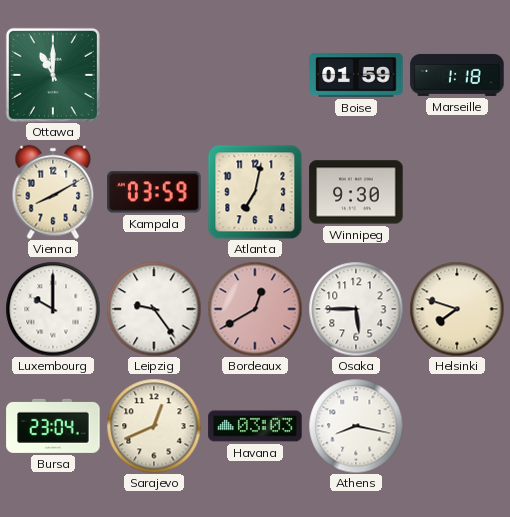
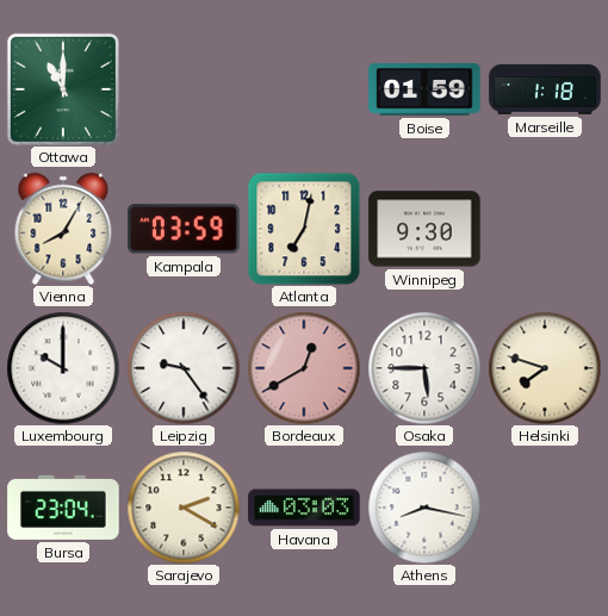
Vienna: 8:10 -> 8:05
Sarajevo: 12:41 -> 2:20
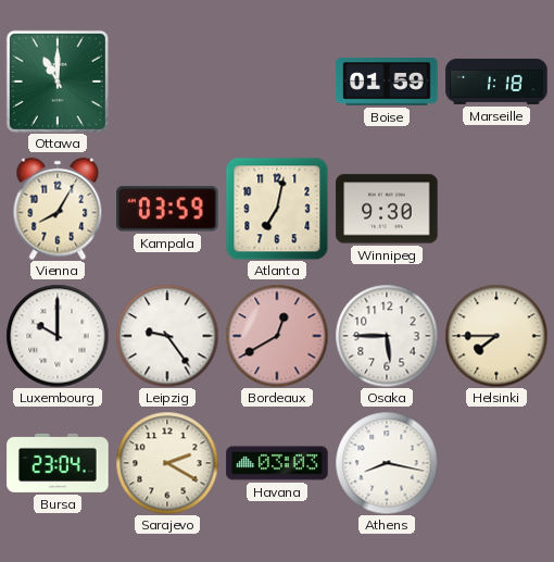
Helsinki: 7:48 -> 7:45
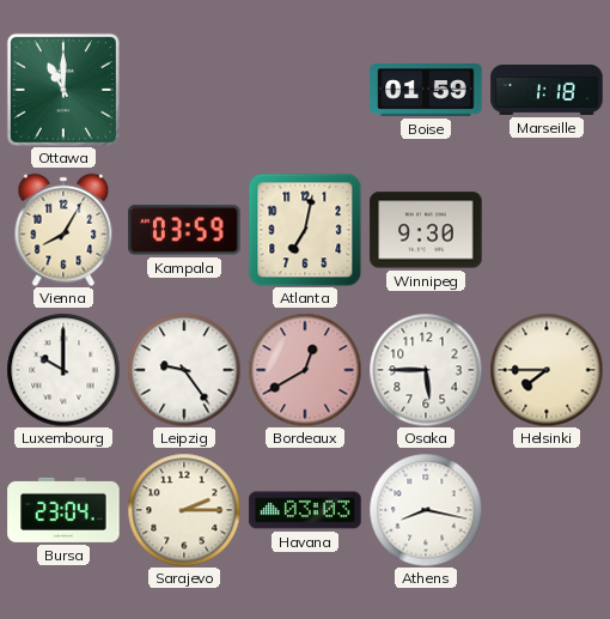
Sarajevo: 2:20 -> 2:15
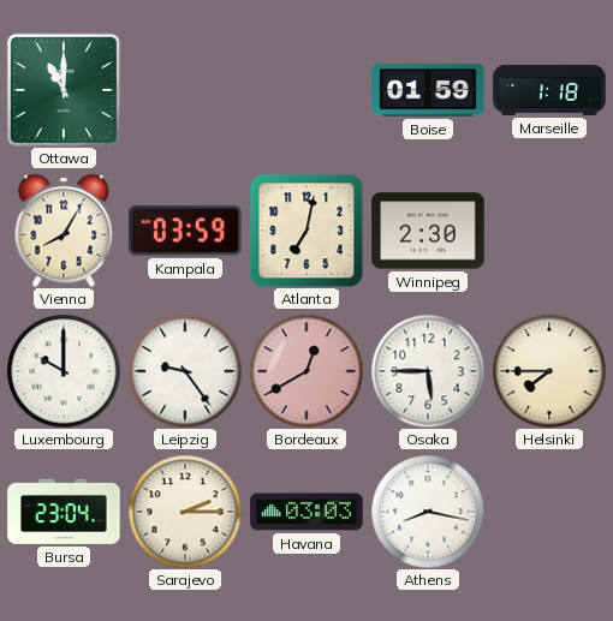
Winnipeg: 9:30 -> 2:30
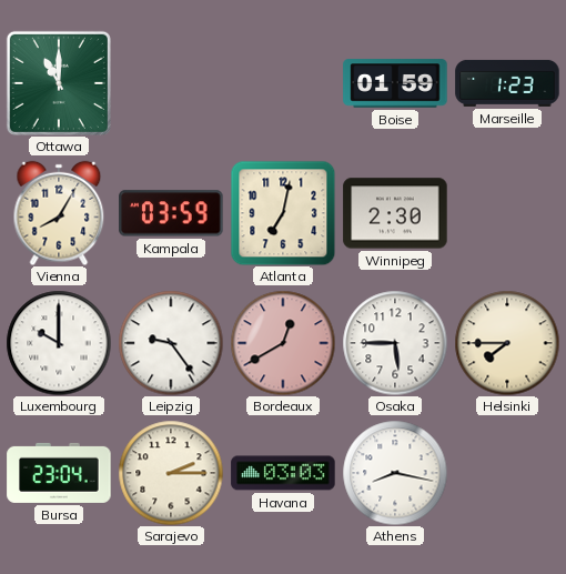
Marseille: 1:18 -> 1:23
